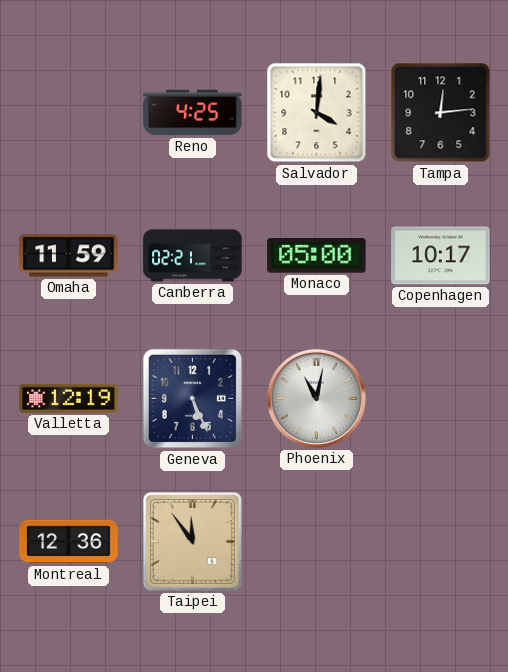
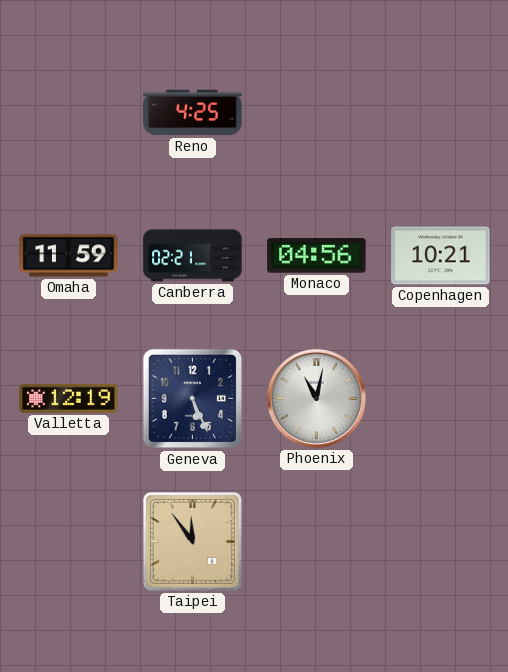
Salvador: 4:01 -> none
Tampa: 12:14 -> none
Monaco: 05:00 -> 04:56
Copenhagen: 10:17 -> 10:21
Montreal: 12:36 -> none
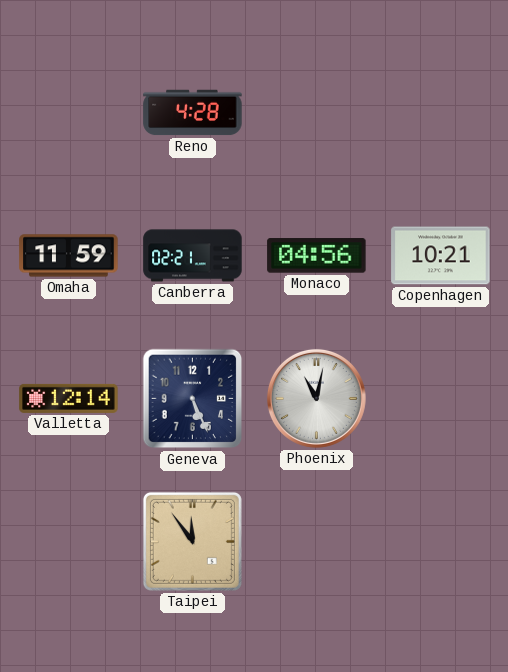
Reno: 4:25 -> 4:28
Valletta: 12:19 -> 12:14
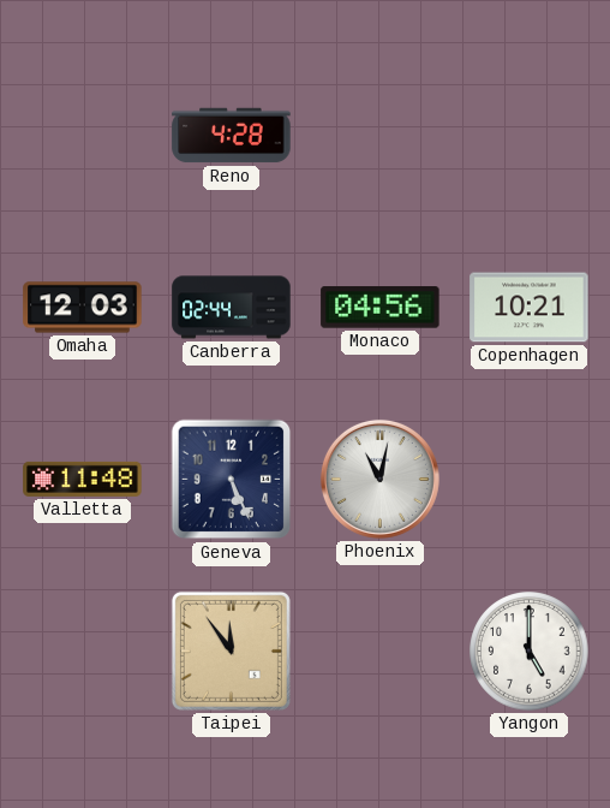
Omaha: 11:59 -> 12:03
Canberra: 02:21 -> 02:44
Valletta: 12:14 -> 11:48
Yangon: none -> 5:00
